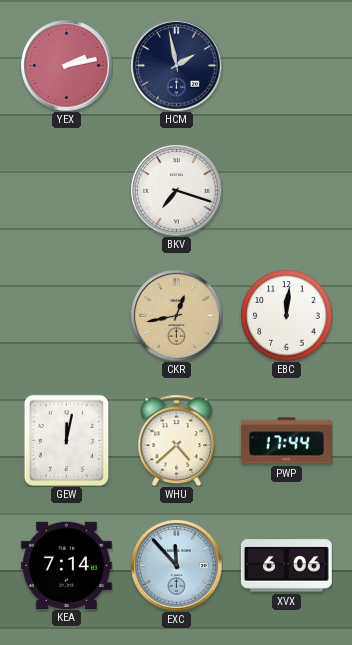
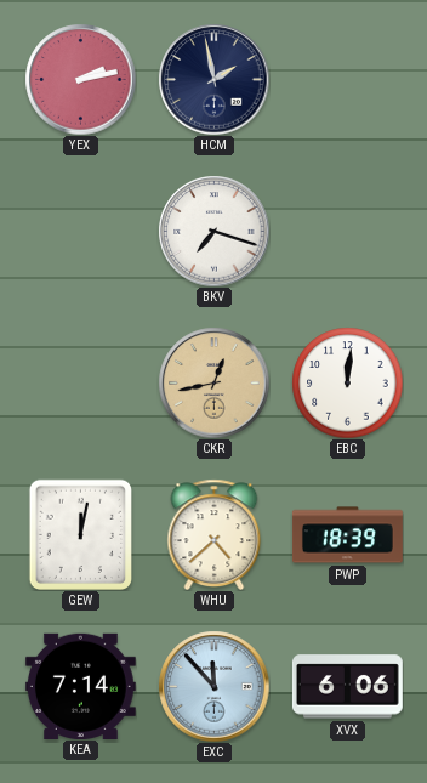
PWP: 17:44 -> 18:39
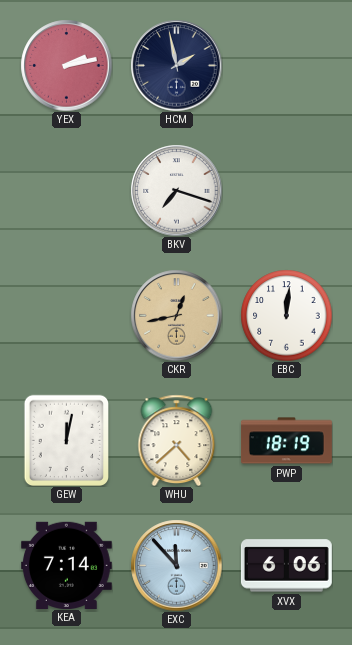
PWP: 18:39 -> 18:19
